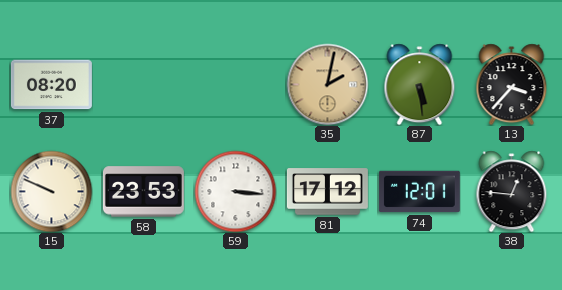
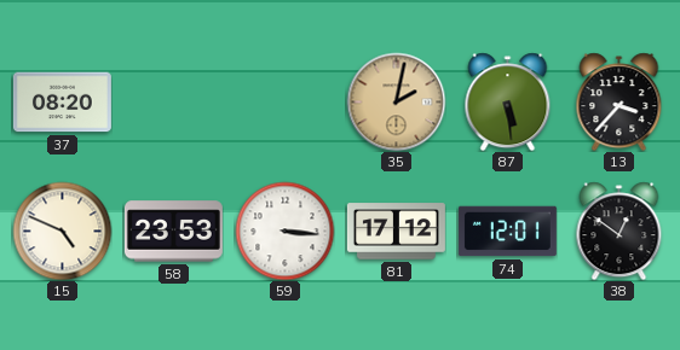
15: 9:49 -> 4:49
38: 12:46 -> 12:51
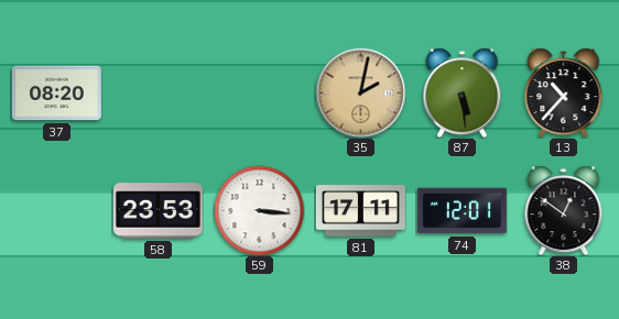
13: 3:37 -> 10:37
15: 4:49 -> none
81: 17:12 -> 17:11
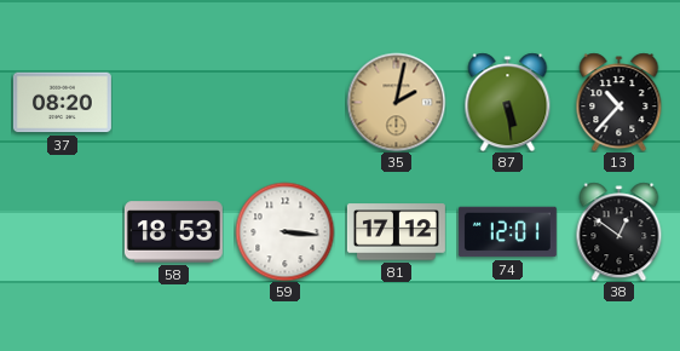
58: 23:53 -> 18:53
81: 17:11 -> 17:12
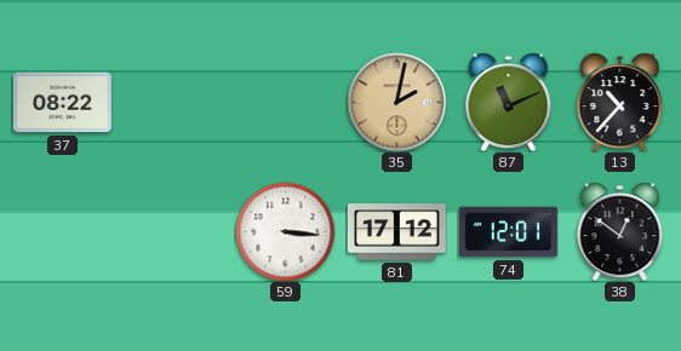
37: 08:20 -> 08:22
87: 5:29 -> 11:11
58: 18:53 -> none
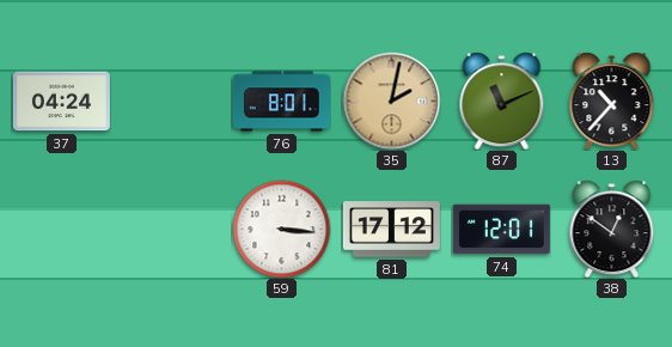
37: 08:22 -> 04:24
76: none -> 8:01
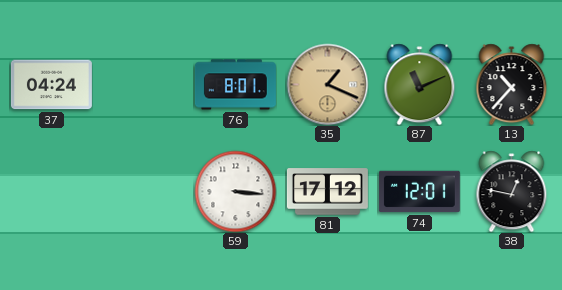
35: 2:02 -> 1:19
38: 12:51 -> 12:47
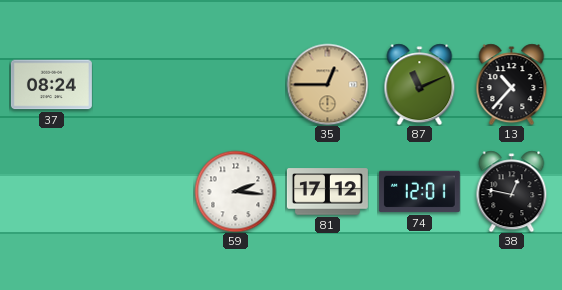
37: 04:24 -> 08:24
76: 8:01 -> none
35: 1:19 -> 12:45
59: 3:16 -> 2:16
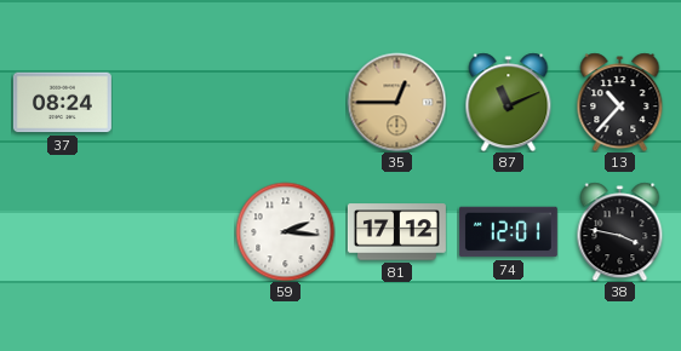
38: 12:47 -> 3:47
